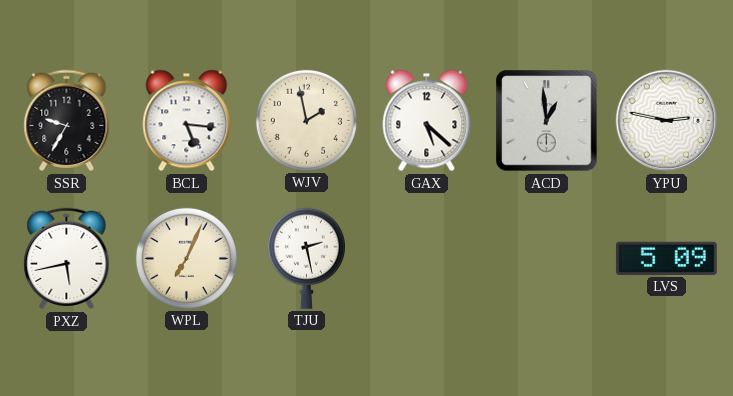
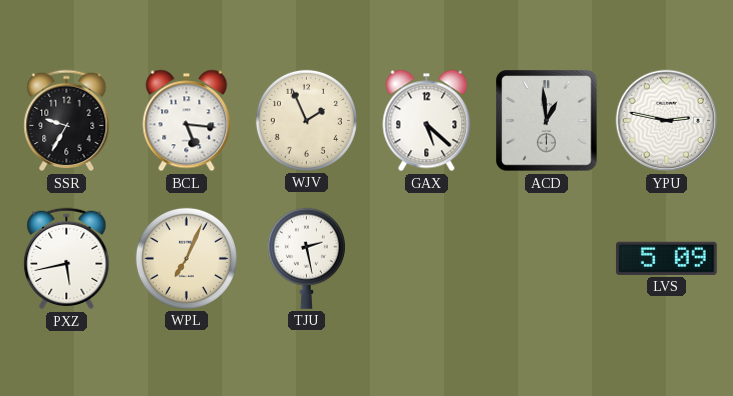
WJV: 1:58 -> 1:56
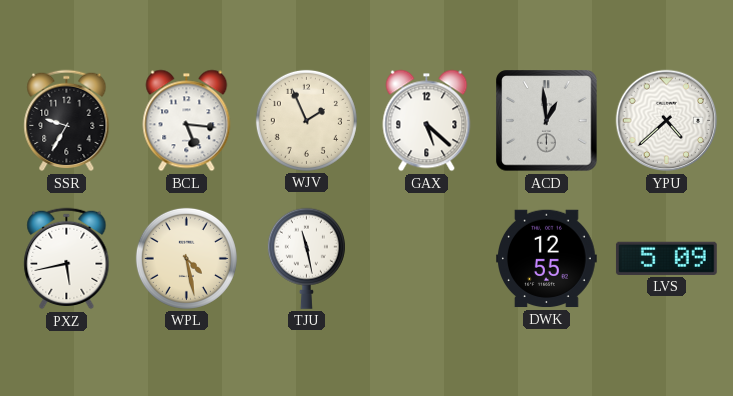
YPU: 2:47 -> 4:38
WPL: 7:04 -> 4:28
TJU: 2:28 -> 11:28
DWK: none -> 12:55
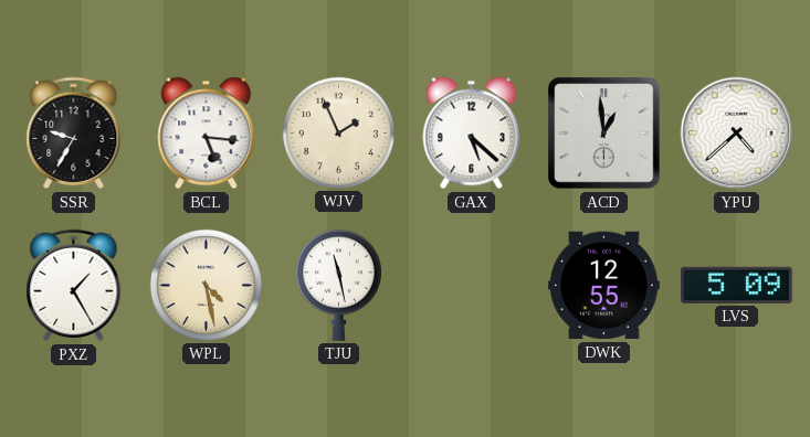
PXZ: 5:43 -> 1:25
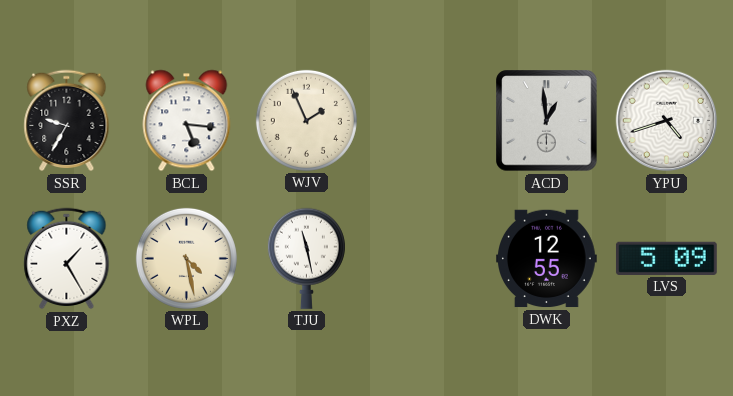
GAX: 5:22 -> none
YPU: 4:38 -> 4:42
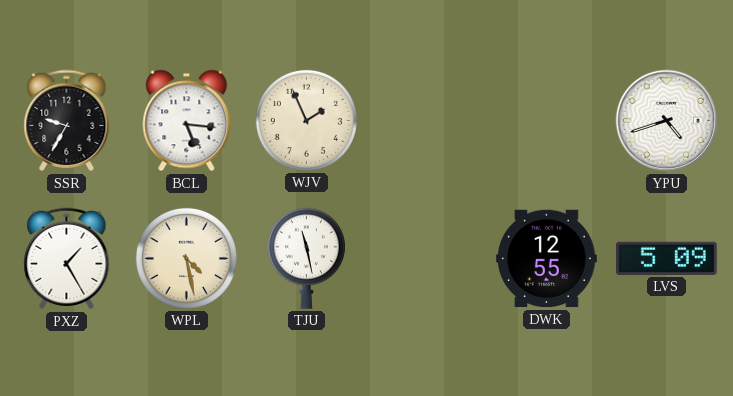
ACD: 12:59 -> none
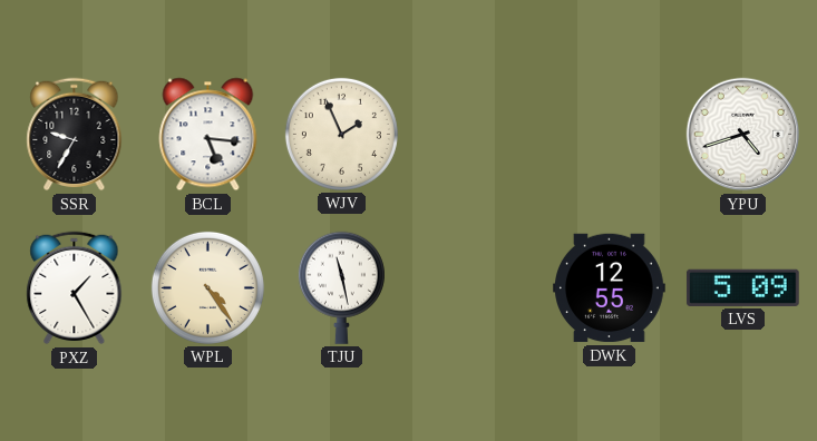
WPL: 4:28 -> 4:24
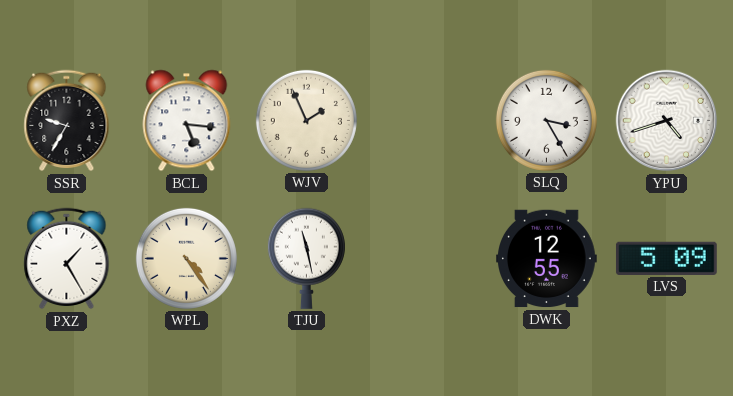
SLQ: none -> 3:25
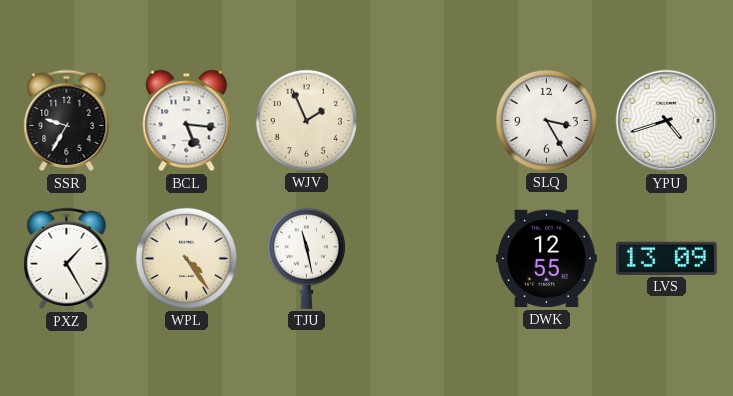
LVS: 5:09 -> 13:09
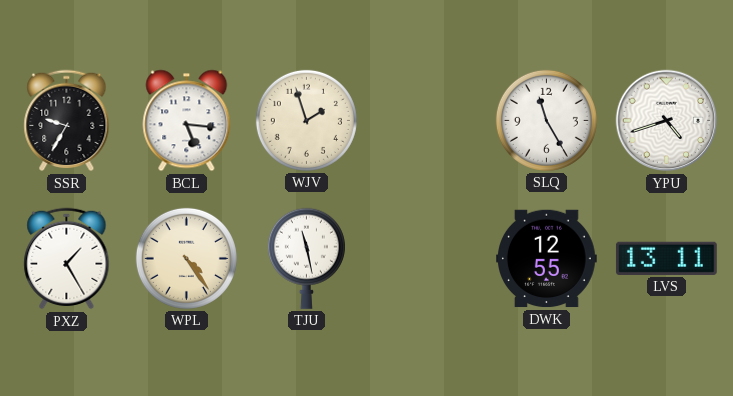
WJV: 1:56 -> 1:57
SLQ: 3:25 -> 11:25
LVS: 13:09 -> 13:11
